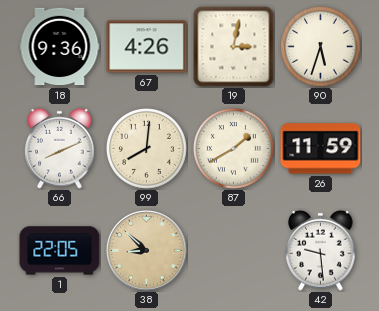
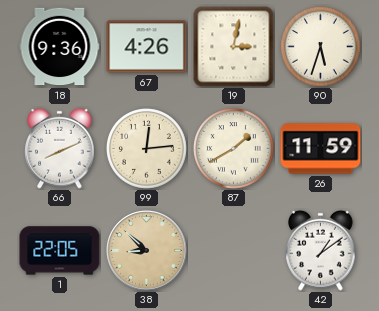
99: 8:01 -> 12:14
42: 9:29 -> 1:09
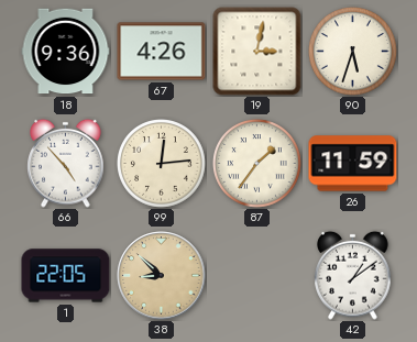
66: 8:11 -> 4:53
87: 1:40 -> 1:36
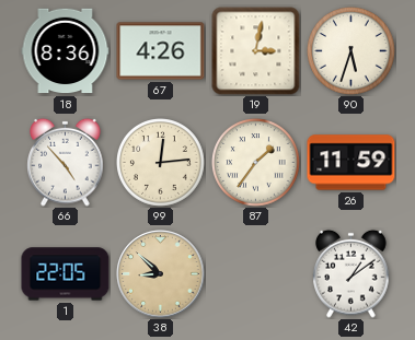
18: 9:36 -> 8:36
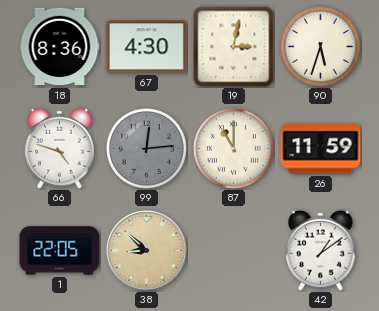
67: 4:26 -> 4:30
66: 4:53 -> 4:48
99 dial: cream -> grey
87: 1:36 -> 11:00
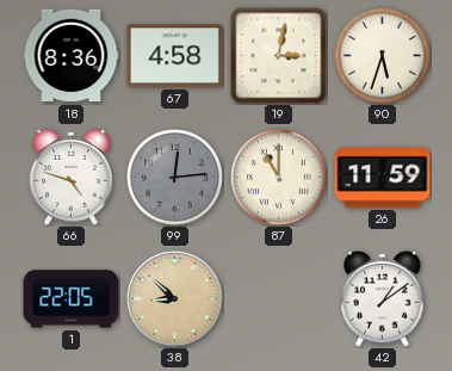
67: 4:30 -> 4:58
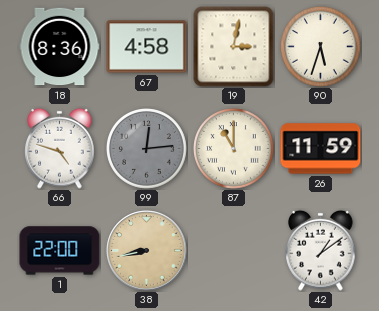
1: 22:05 -> 22:00
38: 8:52 -> 8:43
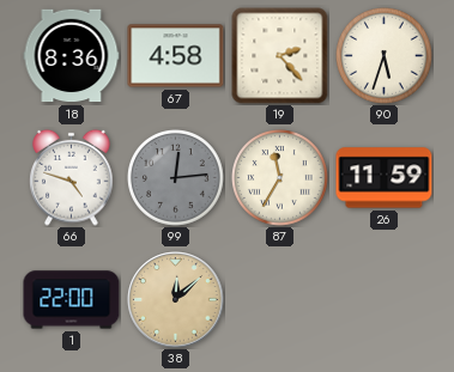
19: 3:02 -> 2:23
87: 11:00 -> 11:35
38: 8:43 -> 12:08
42: 1:09 -> none
